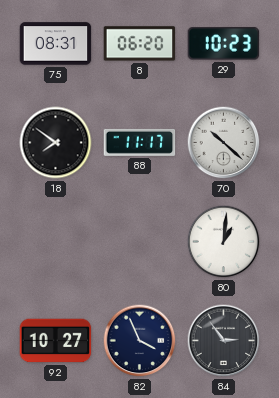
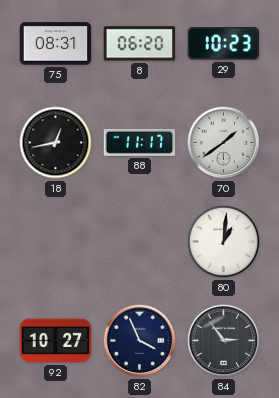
18: 7:51 -> 12:43
70: 10:22 -> 1:39
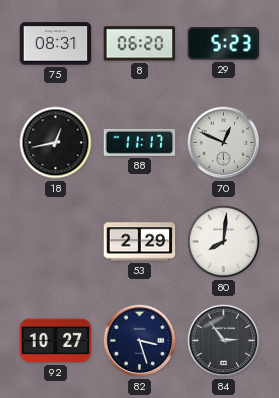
29: 10:23 -> 5:23
70: 1:39 -> 12:49
53: none -> 2:29
80: 1:01 -> 8:01
82: 3:56 -> 3:27
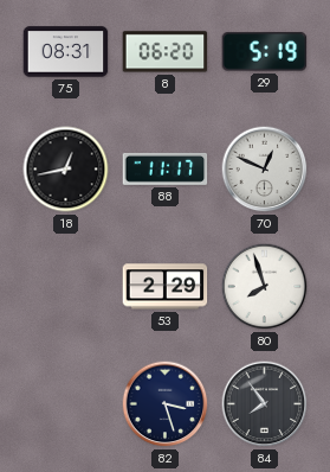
29: 5:23 -> 5:19
80: 8:01 -> 7:57
92: 10:27 -> none
84: 2:54 -> 7:54
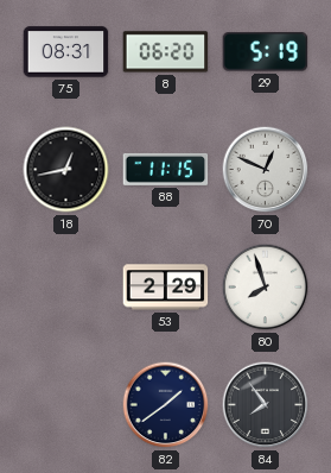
88: 11:17 -> 11:15
82: 3:27 -> 1:39
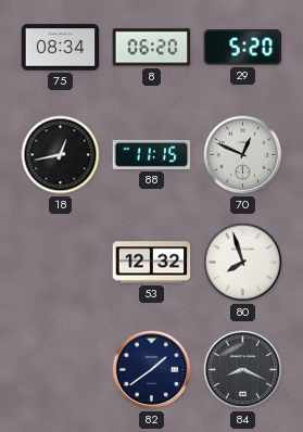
75: 08:31 -> 08:34
29: 5:19 -> 5:20
53: 2:29 -> 12:32
84: 7:54 -> 8:19
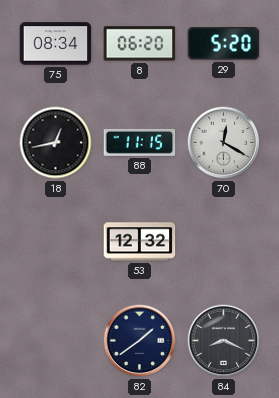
70: 12:49 -> 12:20
80: 7:57 -> none
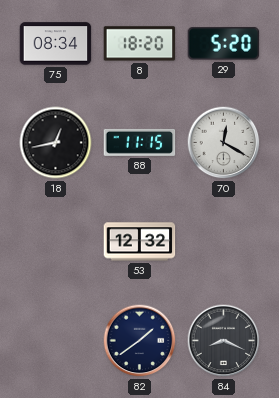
8: 06:20 -> 18:20
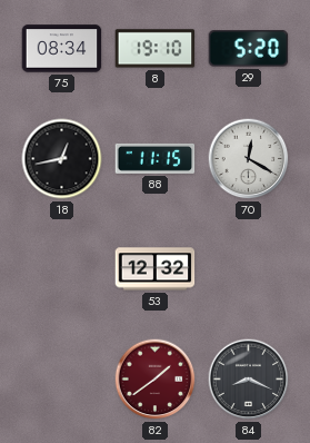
8: 18:20 -> 19:10
82 dial: navy -> burgundy
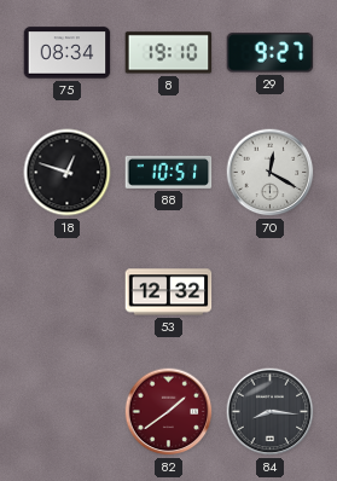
29: 5:20 -> 9:27
18: 12:43 -> 12:48
88: 11:15 -> 10:51
84: 8:19 -> 8:16
